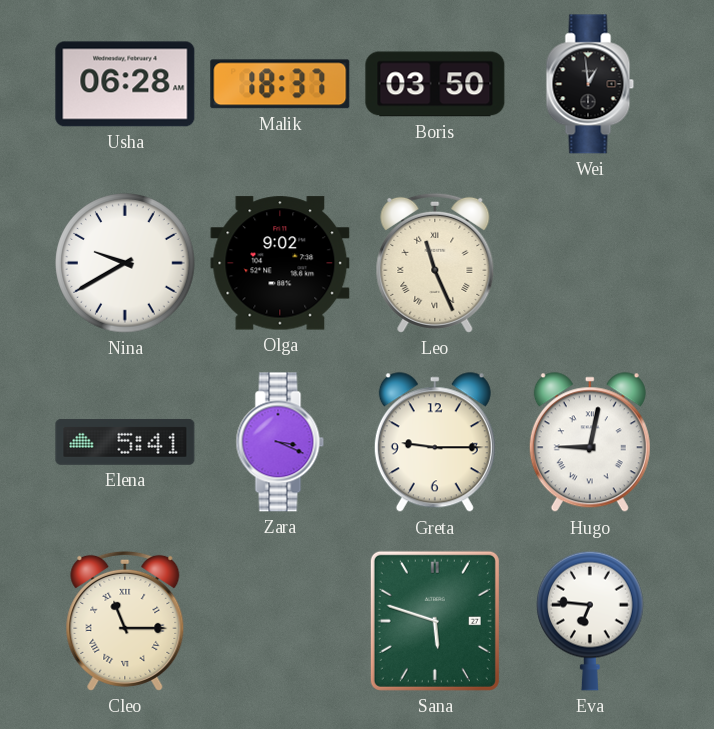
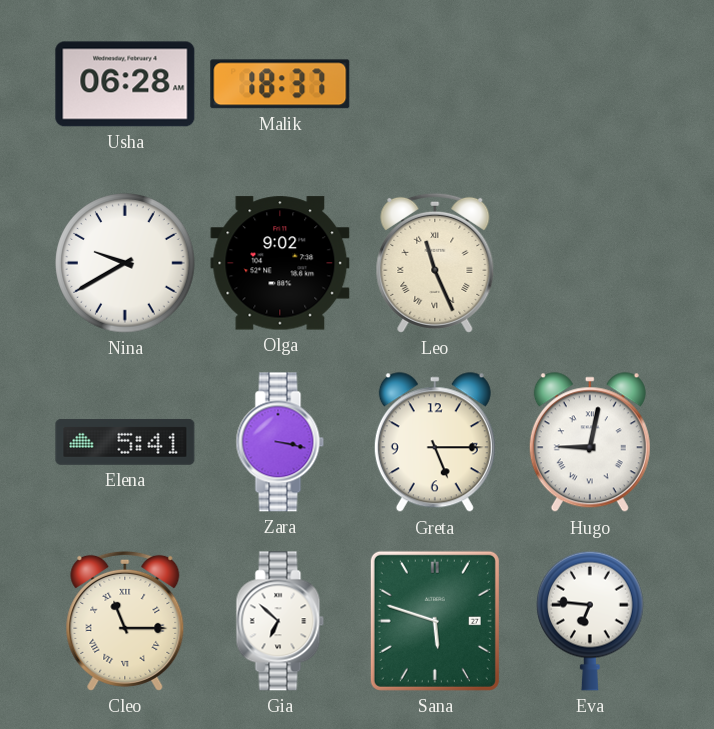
Boris: 03:50 -> none
Wei: 12:59 -> none
Zara: 3:19 -> 3:17
Greta: 9:15 -> 5:15
Gia: none -> 6:52
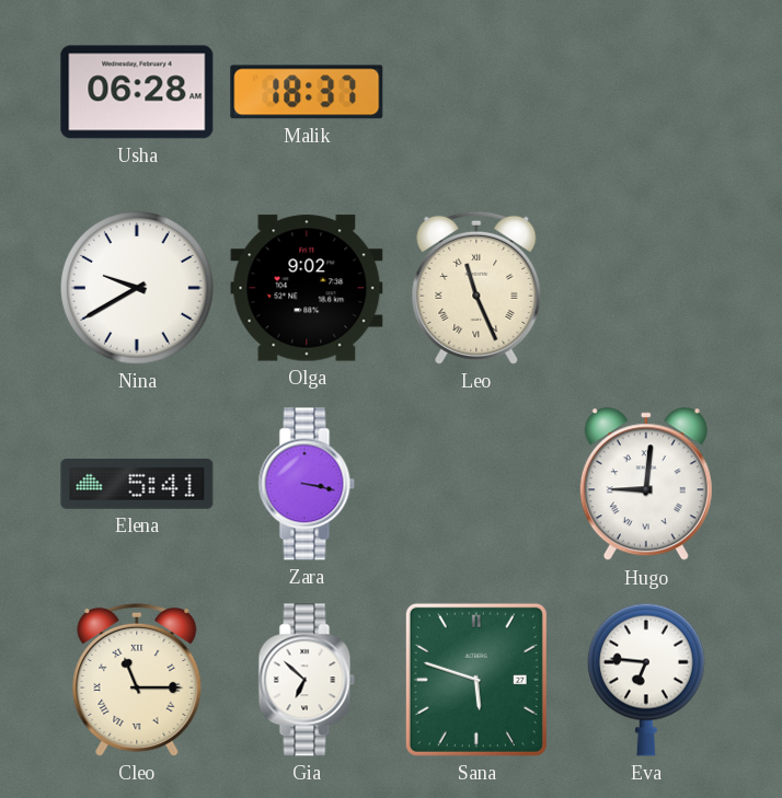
Greta: 5:15 -> none
Hugo: 9:02 -> 9:01
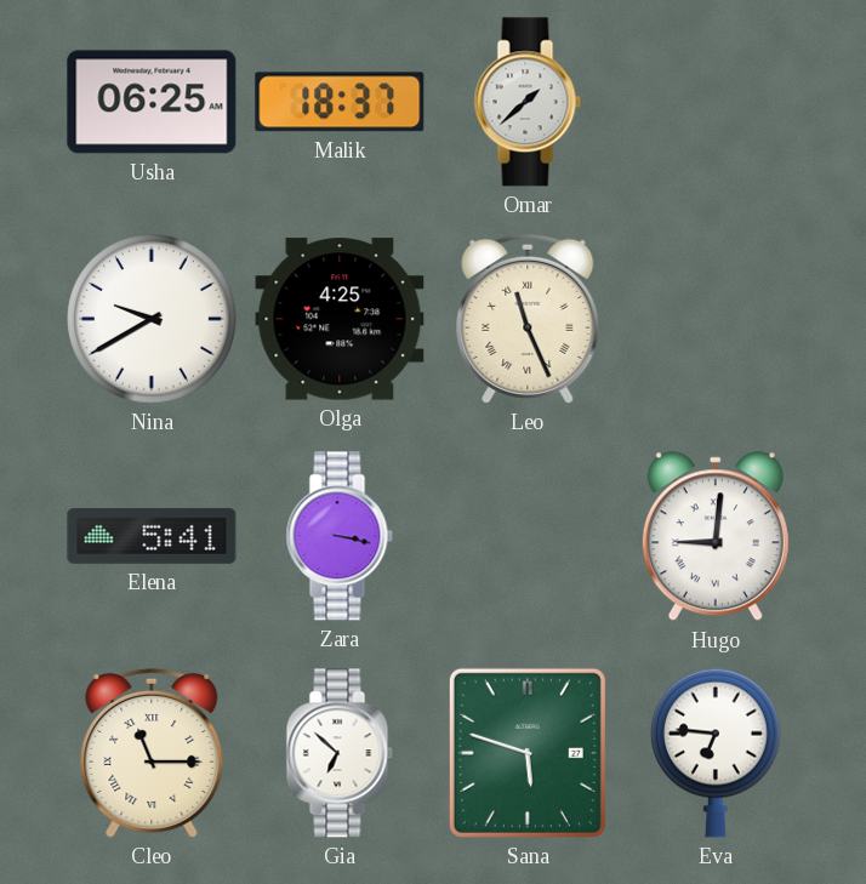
Usha: 06:28 -> 06:25
Omar: none -> 1:38
Olga: 9:02 -> 4:25
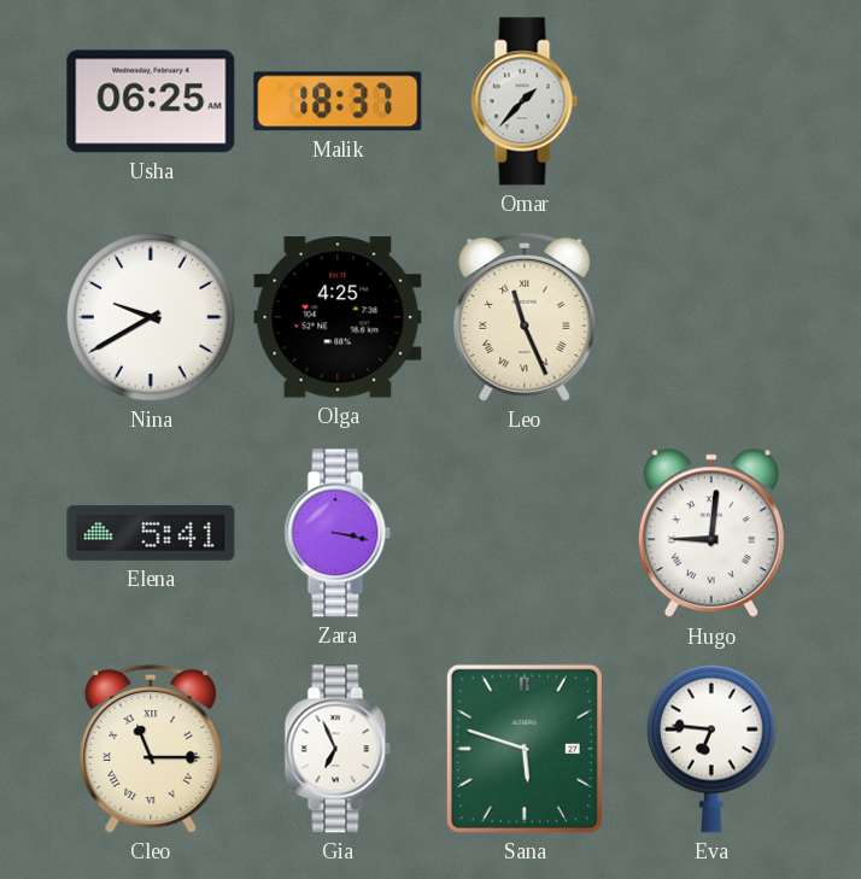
Omar: 1:38 -> 1:37
Gia: 6:52 -> 6:56
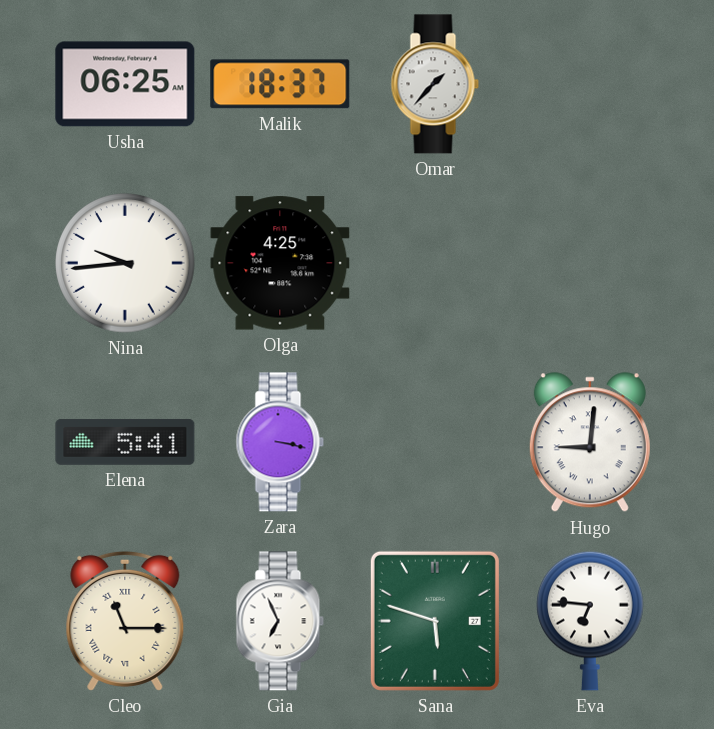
Nina: 9:40 -> 9:44
Leo: 11:26 -> none
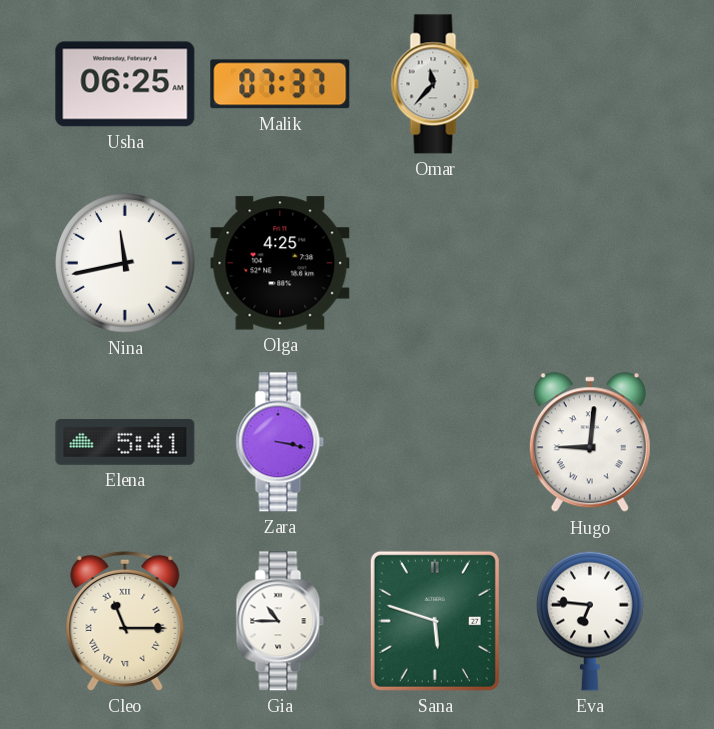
Malik: 18:37 -> 07:37
Omar: 1:37 -> 11:37
Nina: 9:44 -> 11:43
Gia: 6:56 -> 10:45
